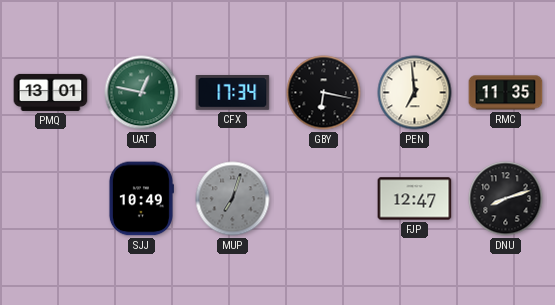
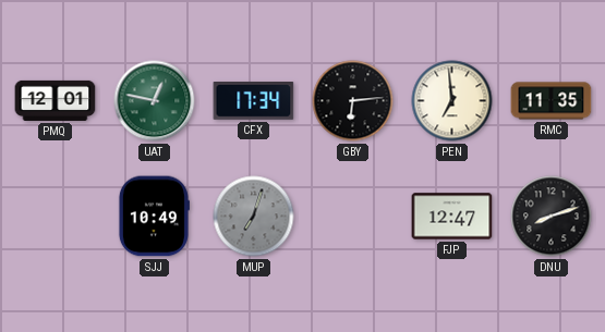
PMQ: 13:01 -> 12:01
GBY: 6:17 -> 6:14
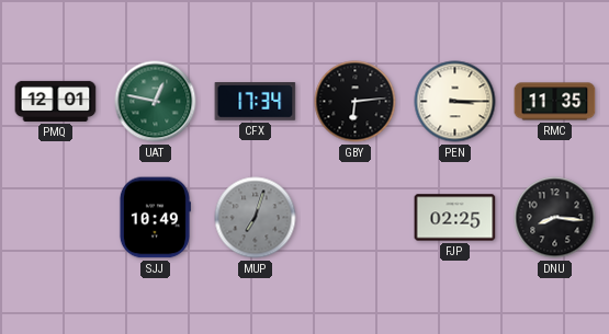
PEN: 6:59 -> 3:15
FJP: 12:47 -> 02:25
DNU: 8:12 -> 8:16
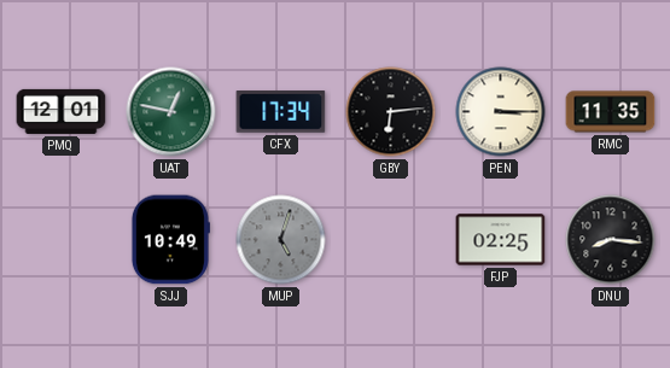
MUP: 7:03 -> 5:03
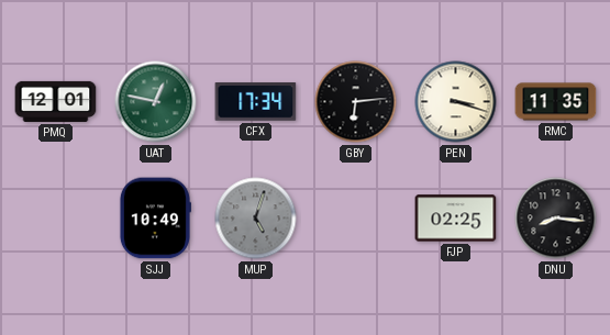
PEN: 3:15 -> 3:18
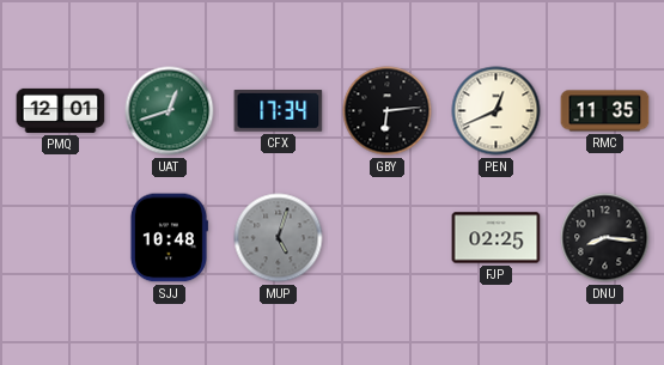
UAT: 12:47 -> 12:42
PEN: 3:18 -> 12:41
SJJ: 10:49 -> 10:48
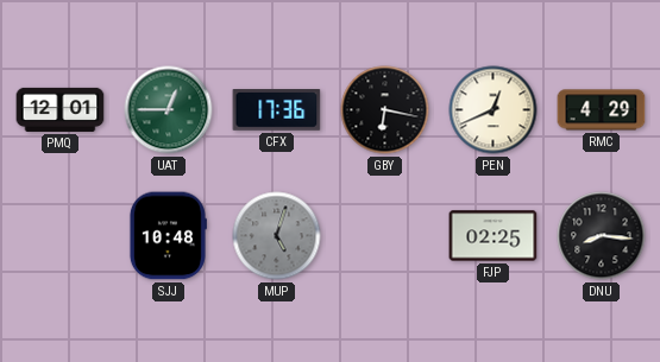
UAT: 12:42 -> 12:45
CFX: 17:34 -> 17:36
GBY: 6:14 -> 6:17
RMC: 11:35 -> 4:29
